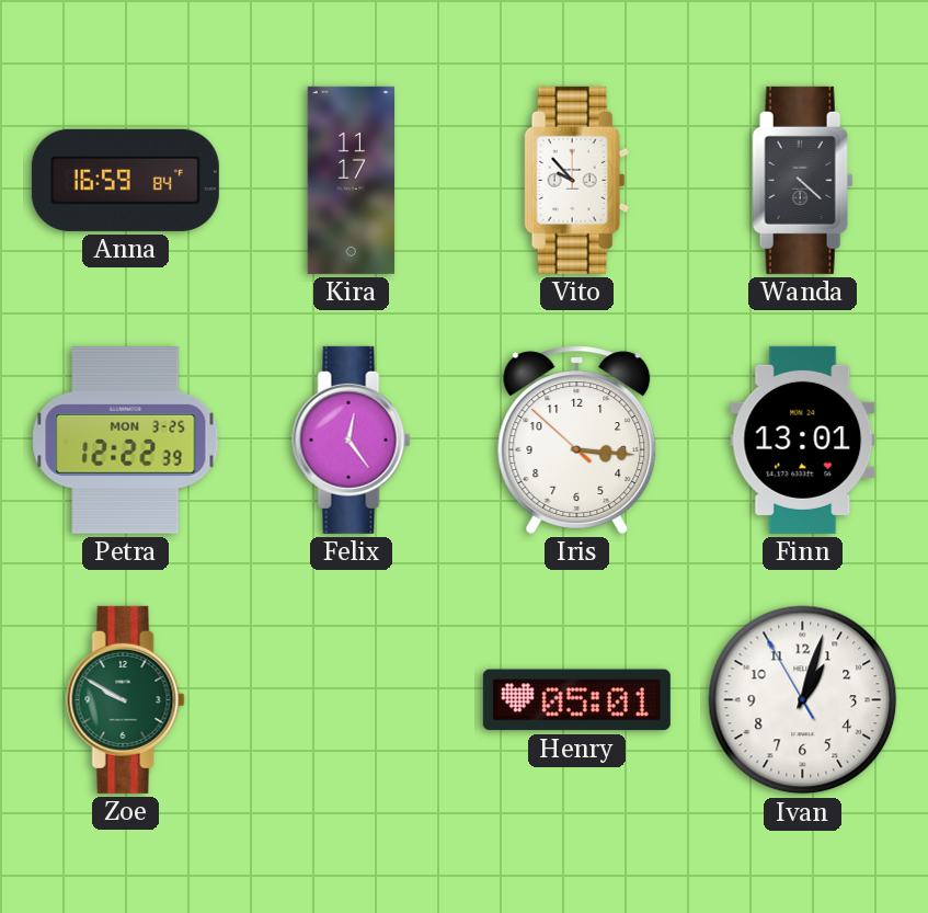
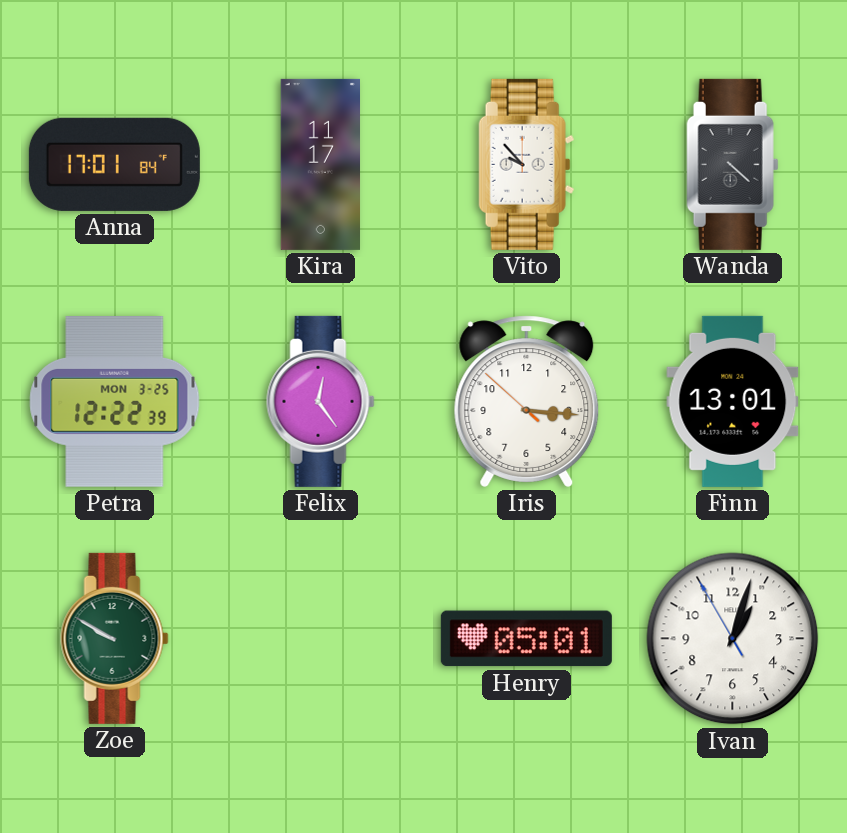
Anna: 16:59 -> 17:01
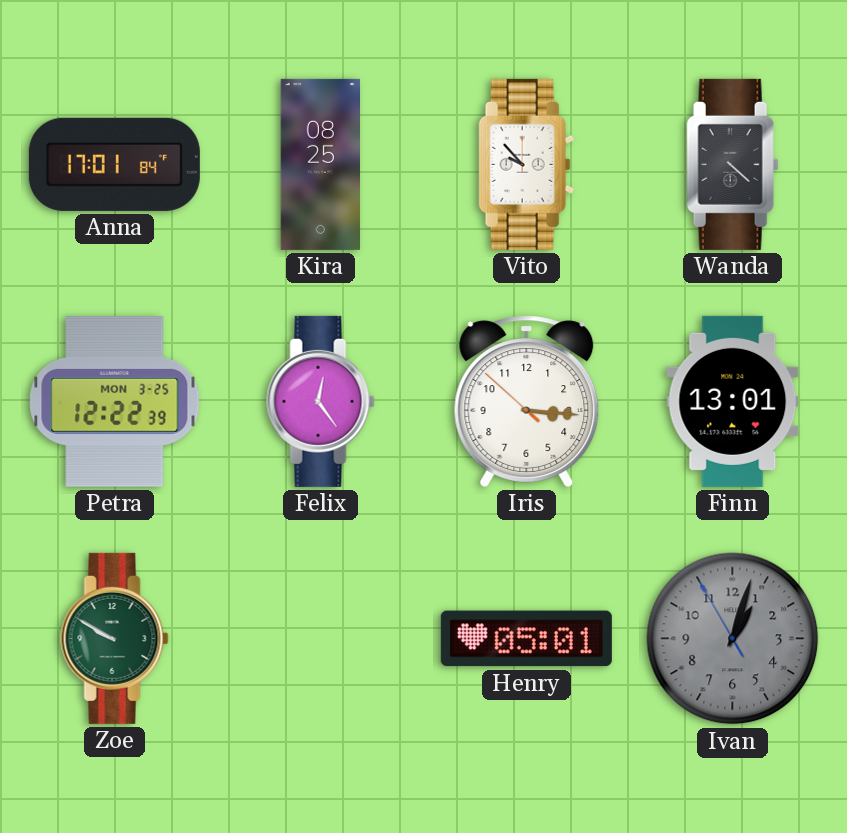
Kira: 11:17 -> 08:25
Ivan dial: white -> grey
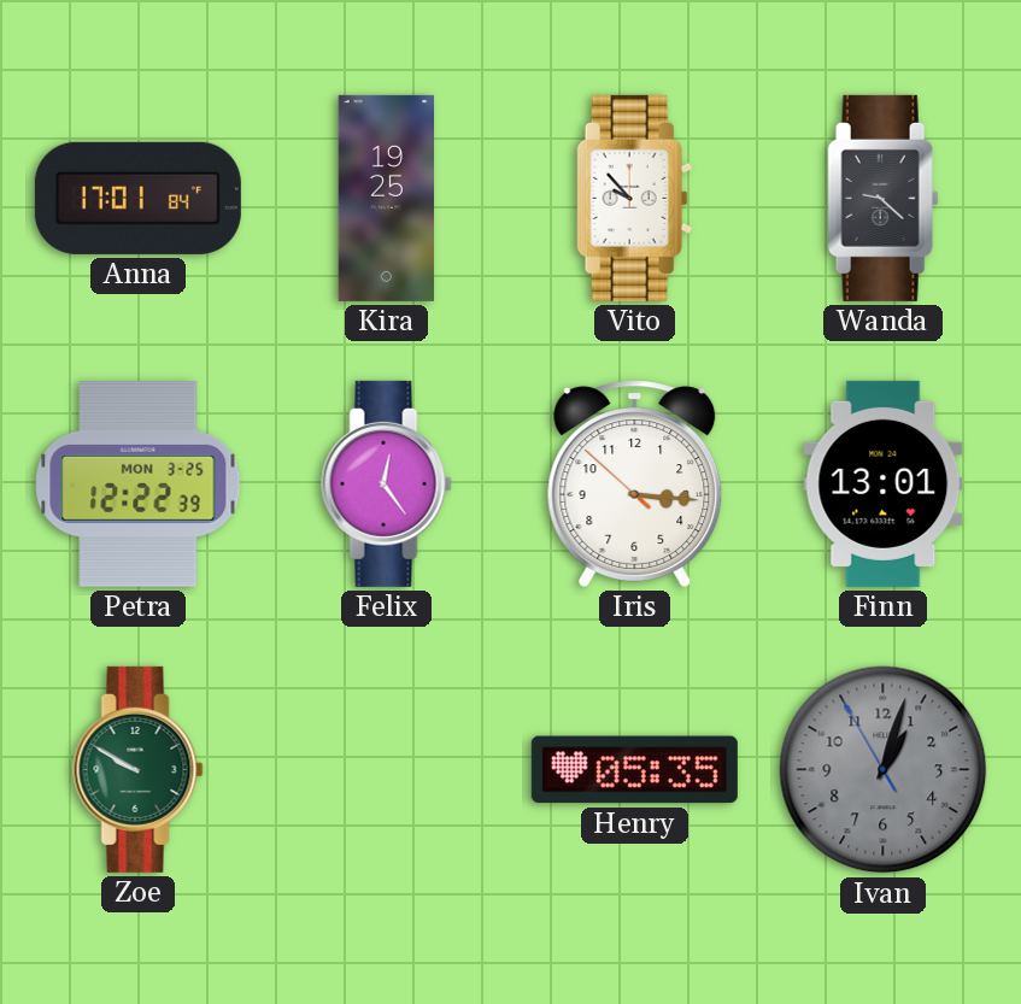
Kira: 08:25 -> 19:25
Wanda: 4:22 -> 9:22
Henry: 05:01 -> 05:35
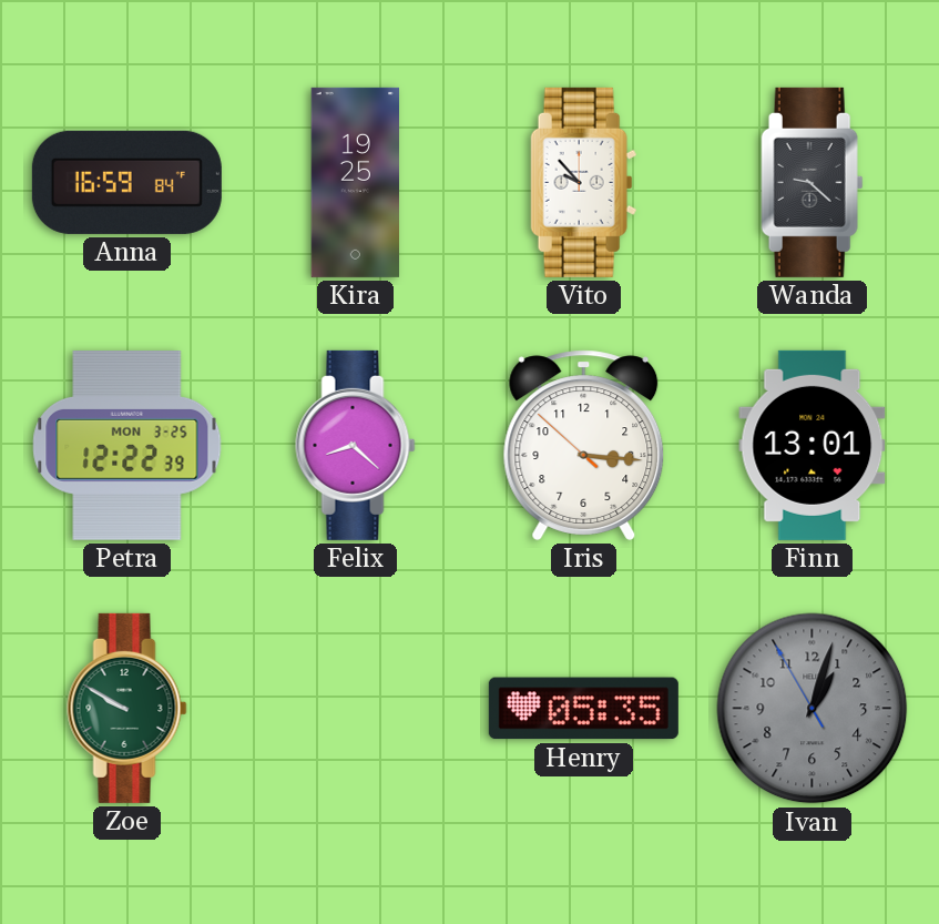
Anna: 17:01 -> 16:59
Felix: 12:24 -> 8:22
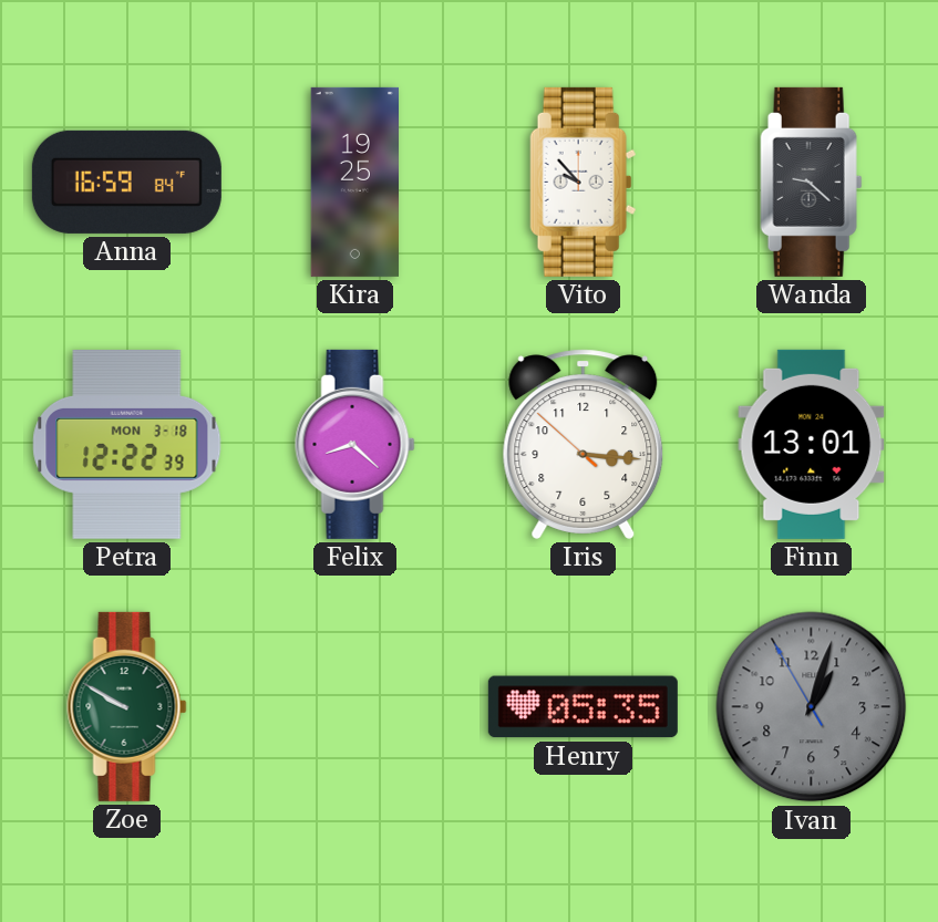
Petra date: MON 3-25 -> MON 3-18
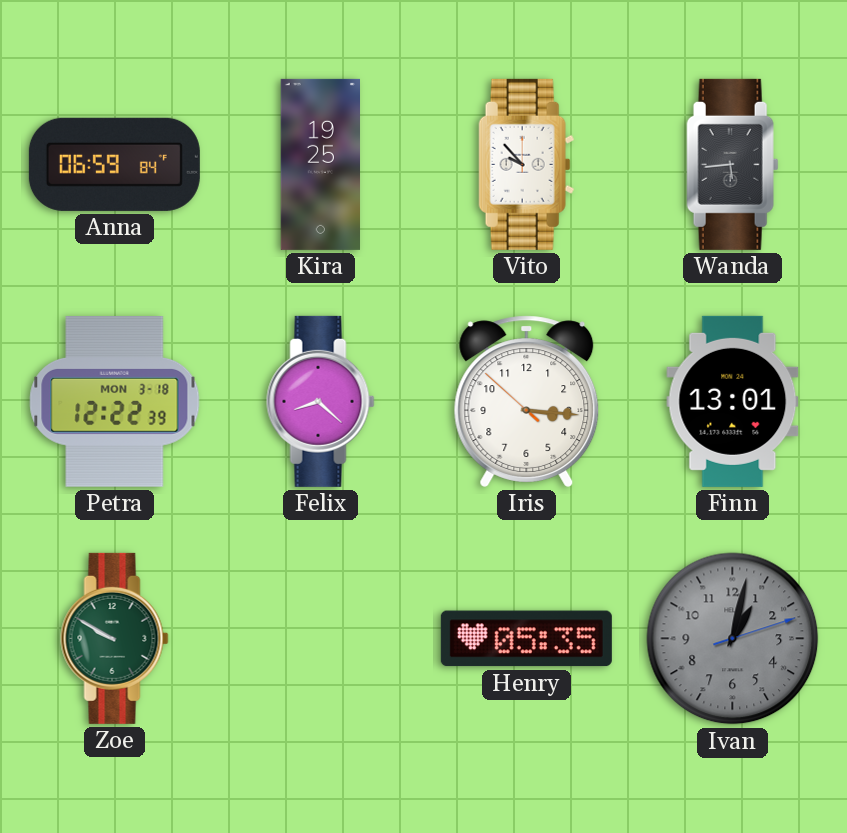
Anna: 16:59 -> 06:59
Wanda: 9:22 -> 5:44
Ivan: 1:02:55 -> 1:02:12
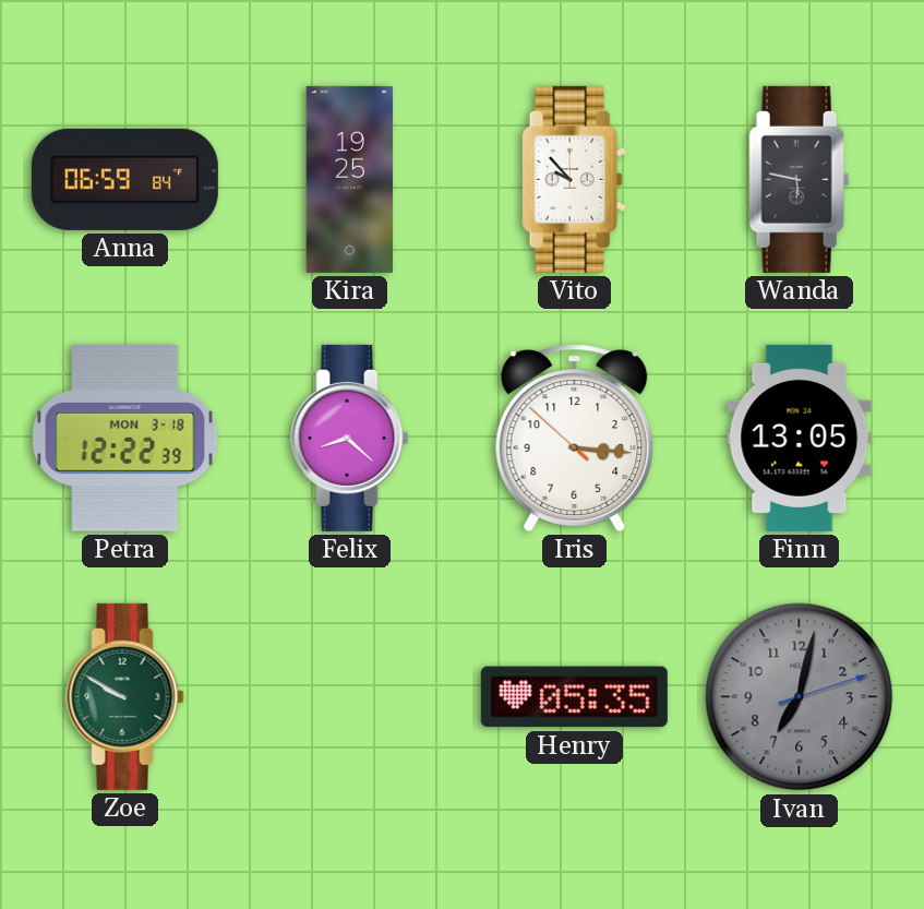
Wanda: 5:44 -> 5:47
Finn: 13:01 -> 13:05
Ivan: 1:02 -> 7:02
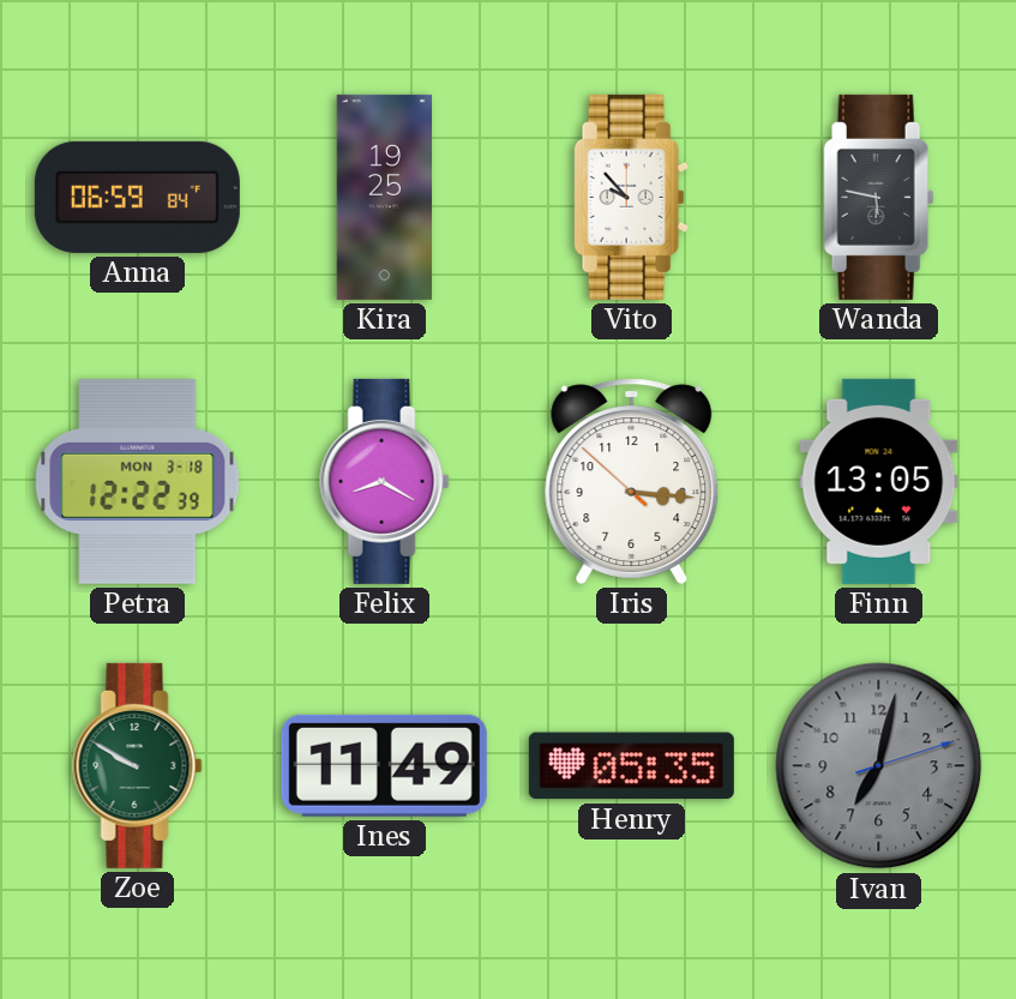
Felix: 8:22 -> 8:20
Ines: none -> 11:49
